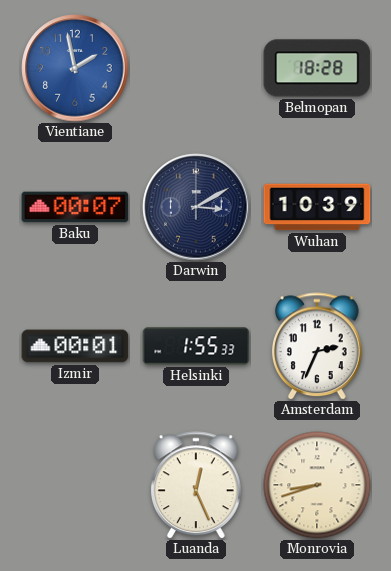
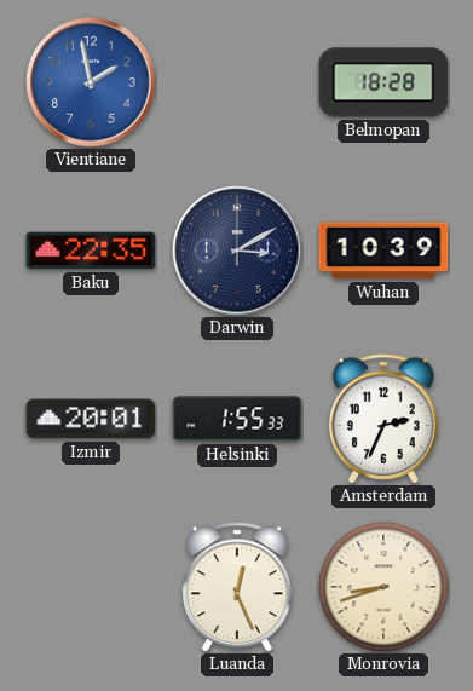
Baku: 00:07 -> 22:35
Izmir: 00:01 -> 20:01
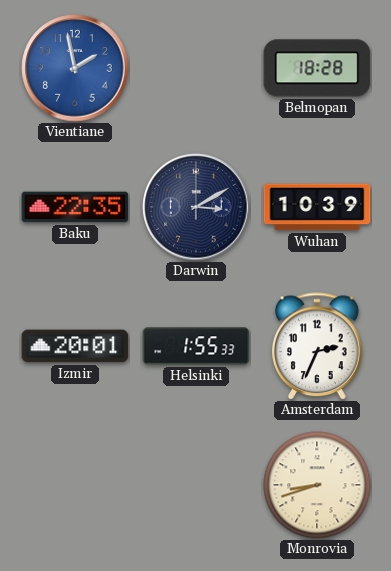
Luanda: 12:26 -> none
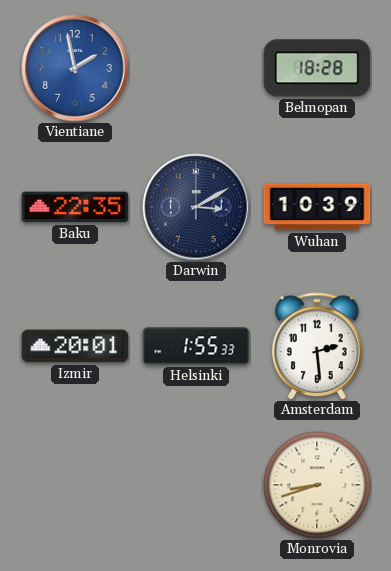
Amsterdam: 2:34 -> 2:29
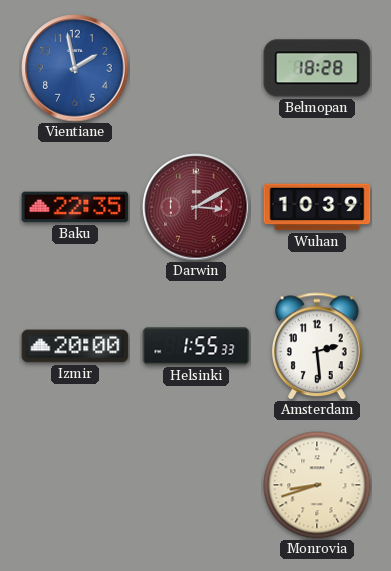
Darwin dial: navy -> burgundy
Izmir: 20:01 -> 20:00
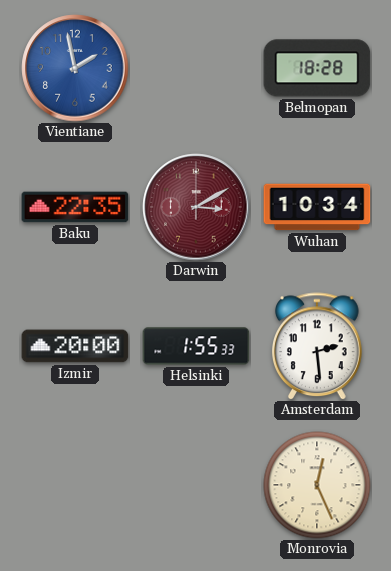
Wuhan: 10:39 -> 10:34
Monrovia: 8:42 -> 12:26
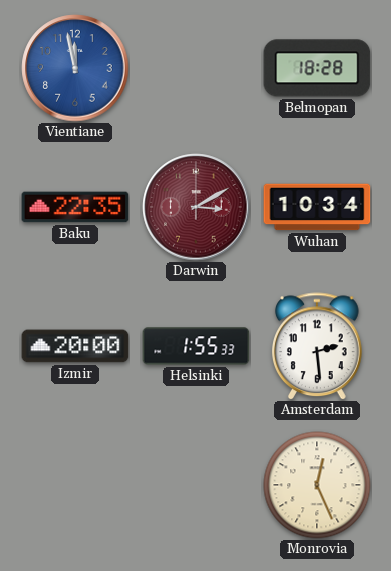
Vientiane: 1:58 -> 11:58
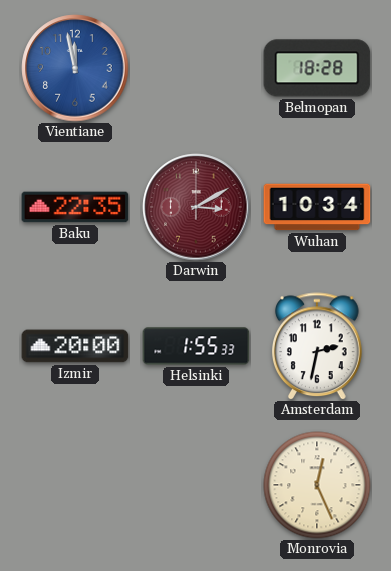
Amsterdam: 2:29 -> 2:32
